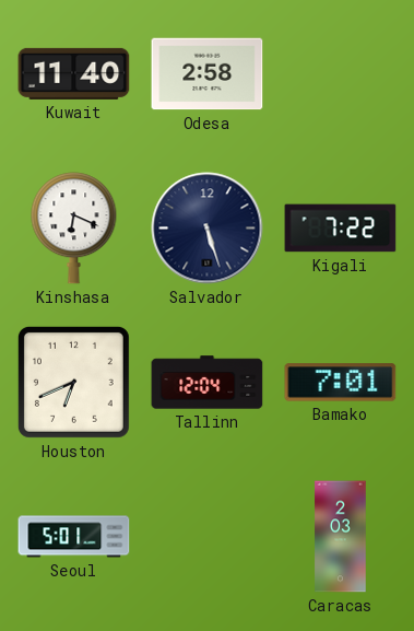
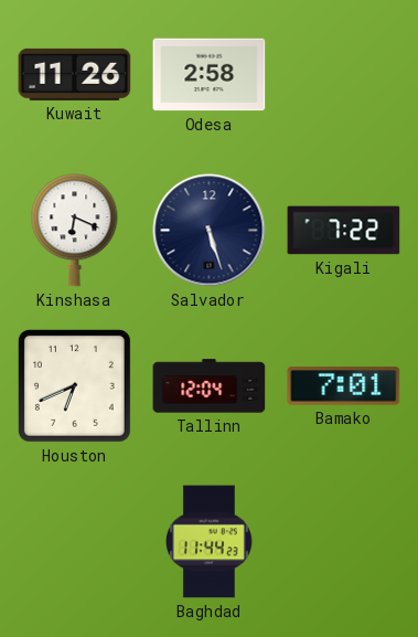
Kuwait: 11:40 -> 11:26
Seoul: 5:01 -> none
Baghdad: none -> 11:44
Caracas: 2:03 -> none
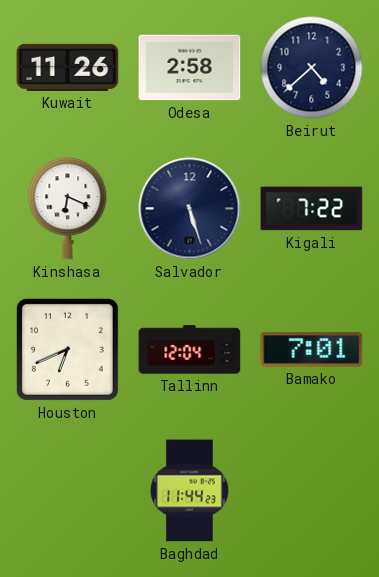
Beirut: none -> 4:38
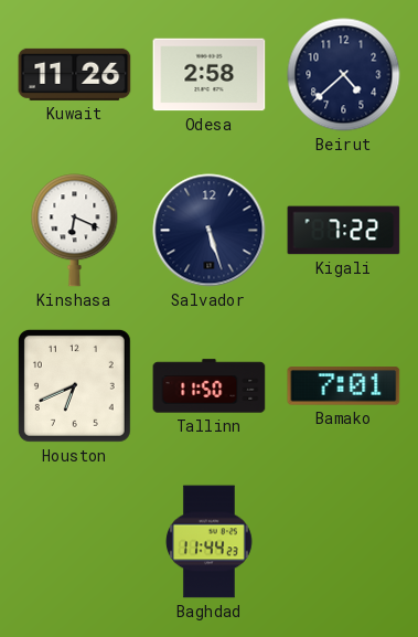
Tallinn: 12:04 -> 11:50
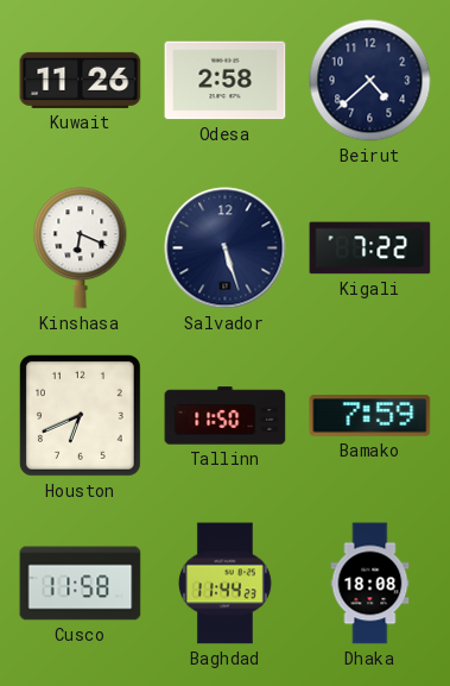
Bamako: 7:01 -> 7:59
Cusco: none -> 11:58
Dhaka: none -> 18:08
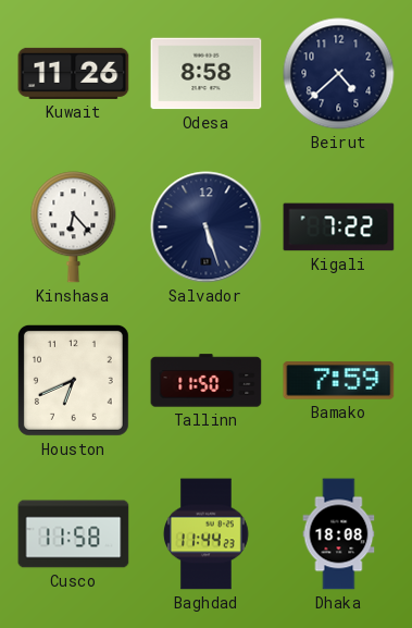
Odesa: 2:58 -> 8:58
Kinshasa: 6:19 -> 6:23
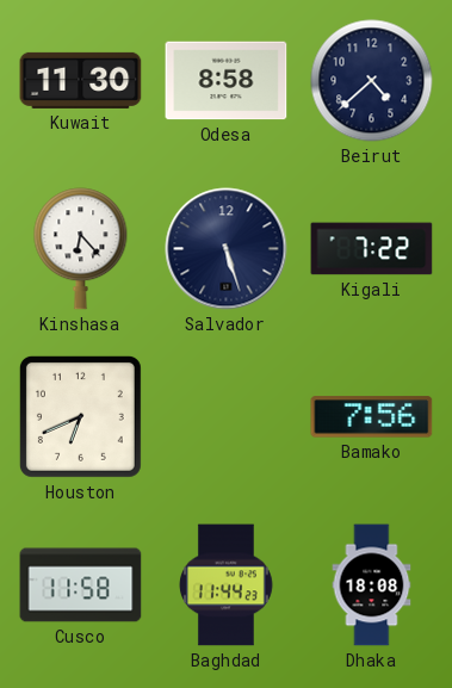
Kuwait: 11:26 -> 11:30
Tallinn: 11:50 -> none
Bamako: 7:59 -> 7:56
